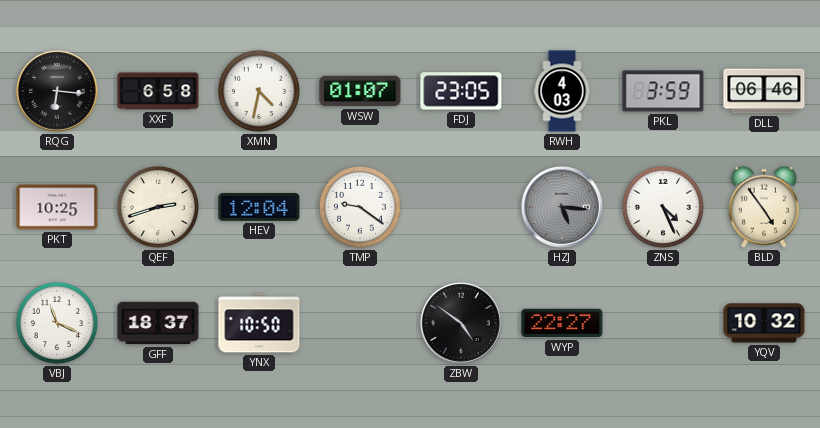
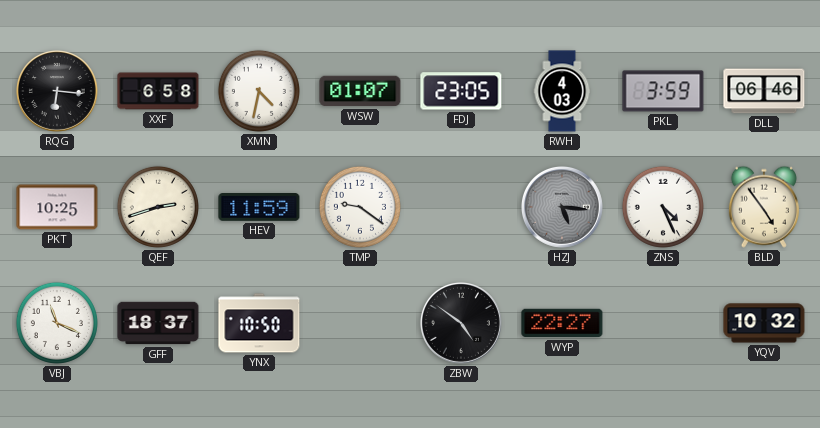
HEV: 12:04 -> 11:59
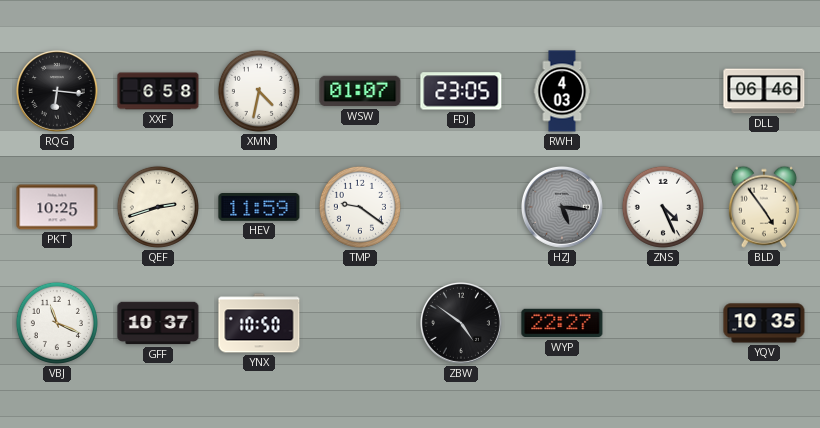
PKL: 3:59 -> none
GFF: 18:37 -> 10:37
YQV: 10:32 -> 10:35
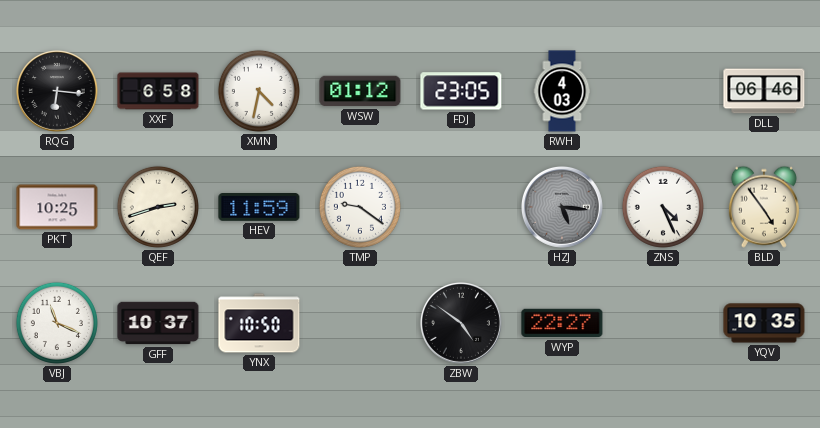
WSW: 01:07 -> 01:12
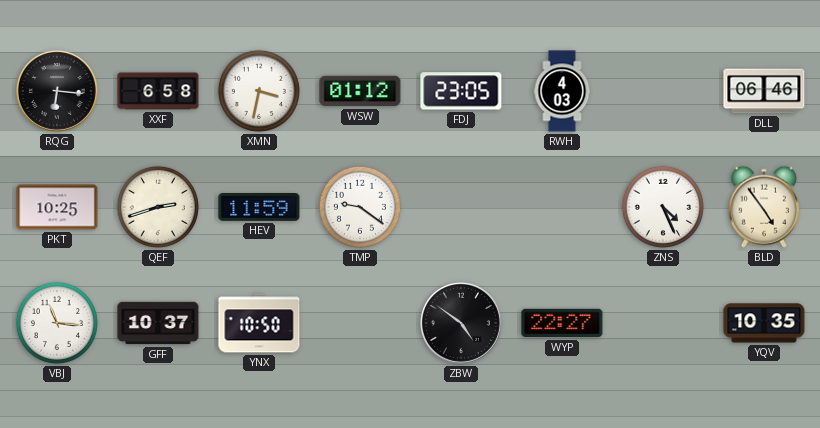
XMN: 4:32 -> 3:32
HZJ: 5:16 -> none
VBJ: 11:19 -> 11:16
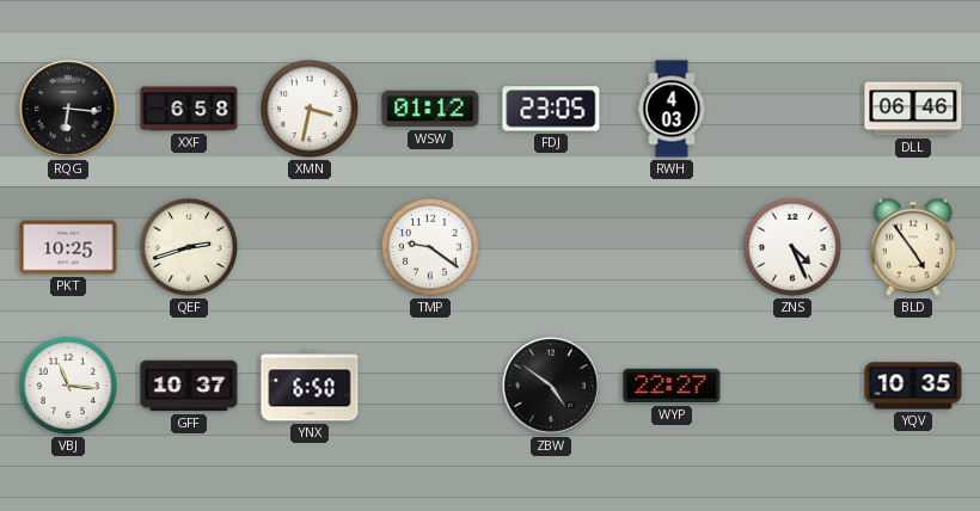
HEV: 11:59 -> none
YNX: 10:50 -> 6:50
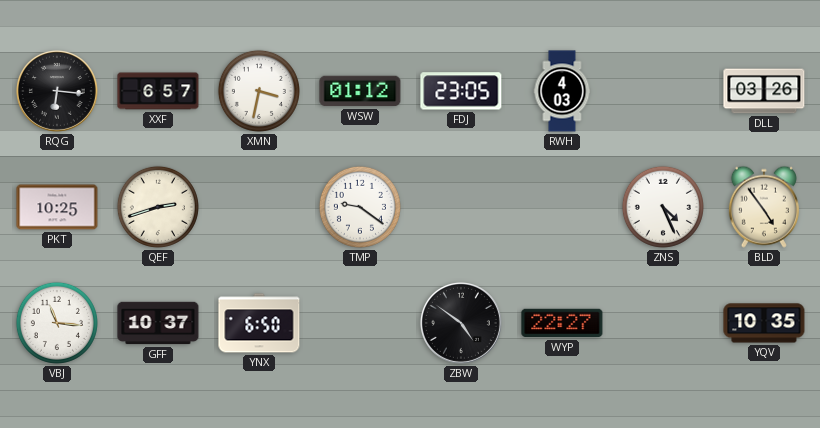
XXF: 6:58 -> 6:57
DLL: 06:46 -> 03:26
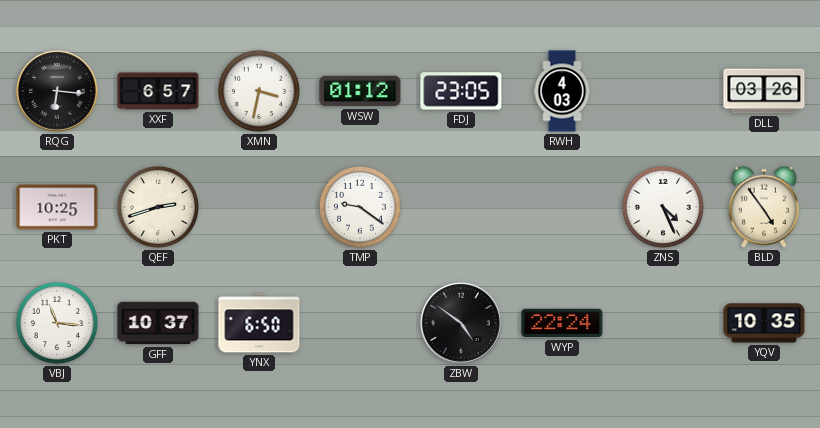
WYP: 22:27 -> 22:24
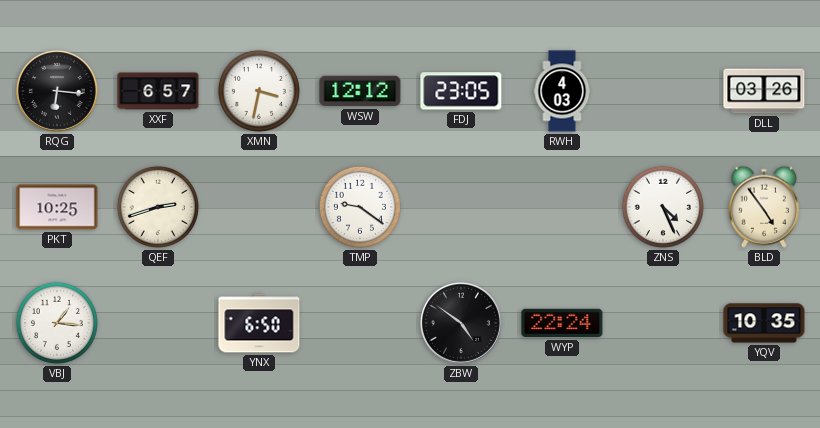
WSW: 01:12 -> 12:12
VBJ: 11:16 -> 1:16
GFF: 10:37 -> none
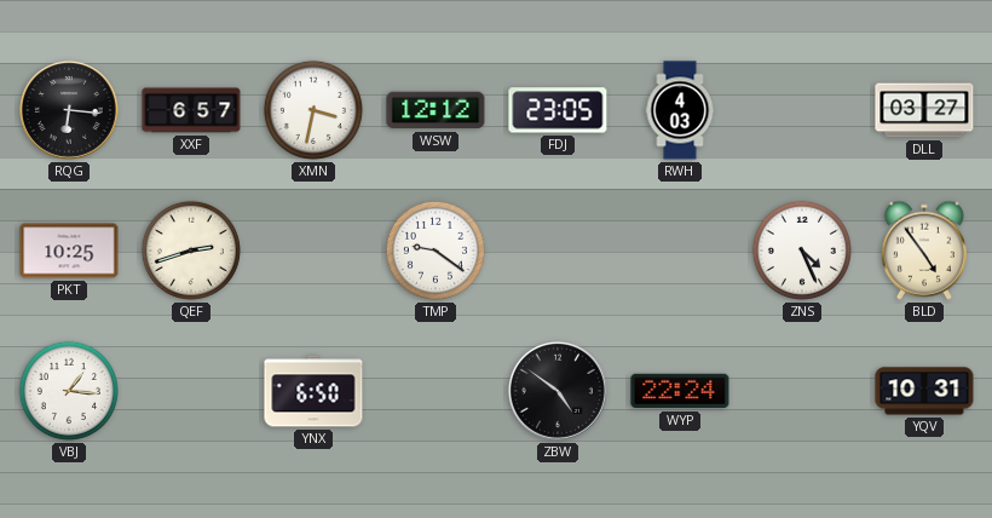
DLL: 03:26 -> 03:27
YQV: 10:35 -> 10:31
